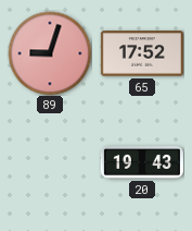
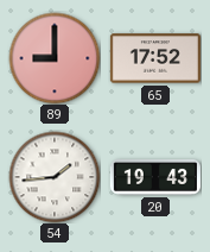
89: 9:03 -> 9:00
54: none -> 1:44
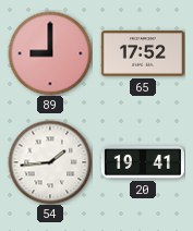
20: 19:43 -> 19:41
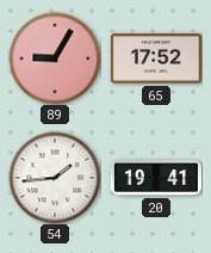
89: 9:00 -> 9:05
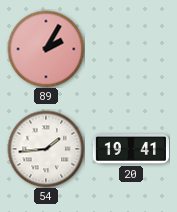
89: 9:05 -> 2:05
65: 17:52 -> none
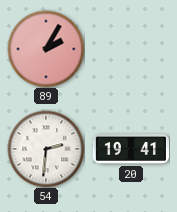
54: 1:44 -> 2:31
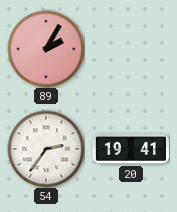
54: 2:31 -> 2:36
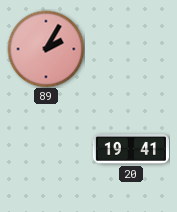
54: 2:36 -> none
